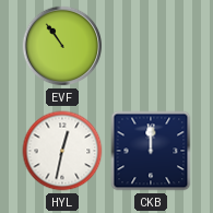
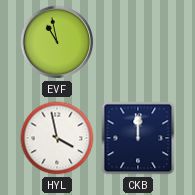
EVF: 10:54 -> 10:58
HYL: 12:32 -> 3:58
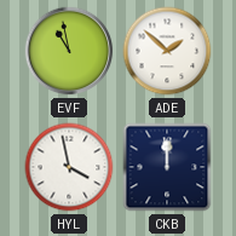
ADE: none -> 1:52
